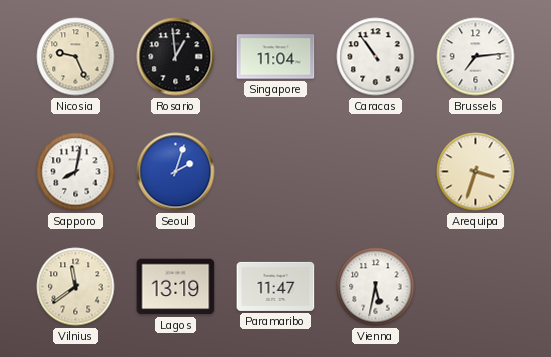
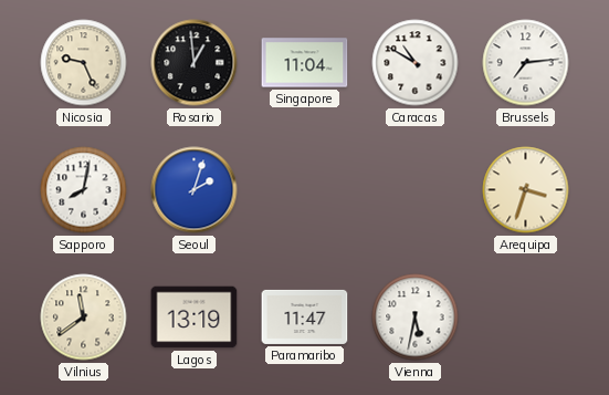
Caracas: 10:54 -> 10:50
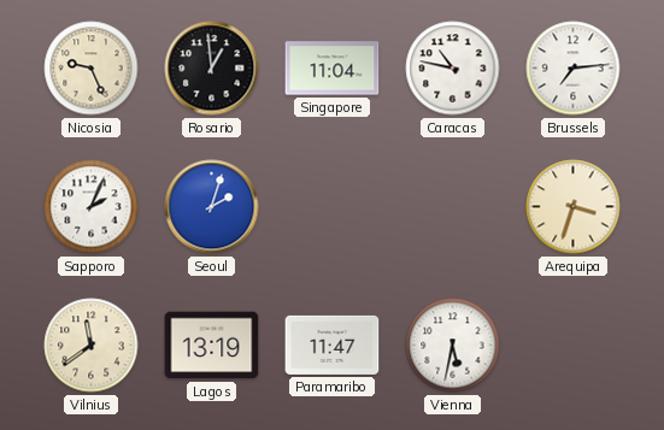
Caracas: 10:50 -> 10:47
Sapporo: 8:02 -> 2:04
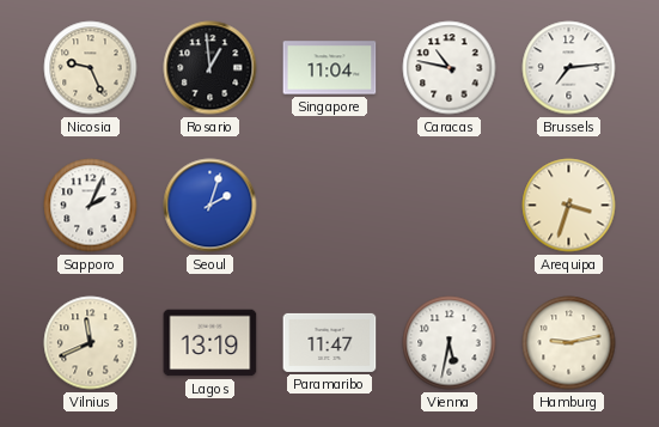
Vilnius: 11:39 -> 11:41
Hamburg: none -> 9:13
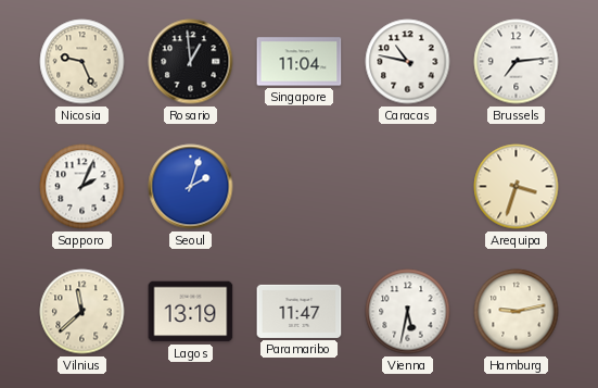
Vilnius: 11:41 -> 11:38
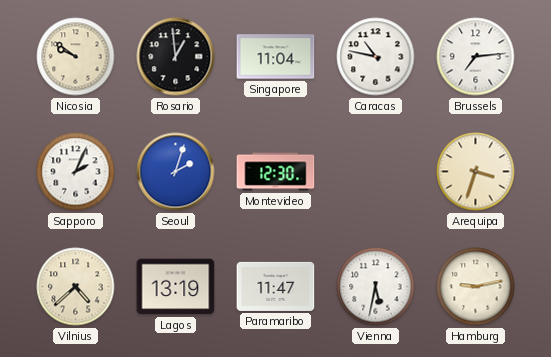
Nicosia: 9:26 -> 9:51
Montevideo: none -> 12:30
Vilnius: 11:38 -> 4:38
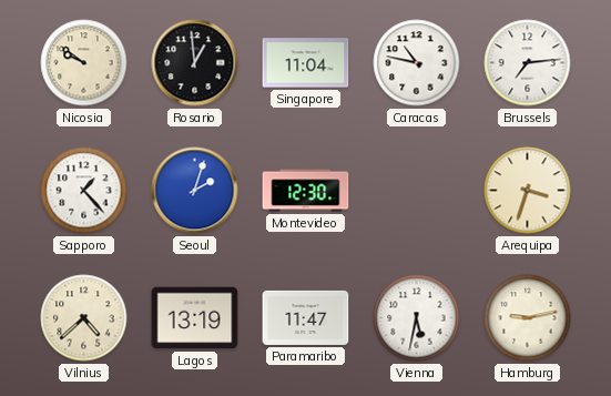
Sapporo: 2:04 -> 1:23
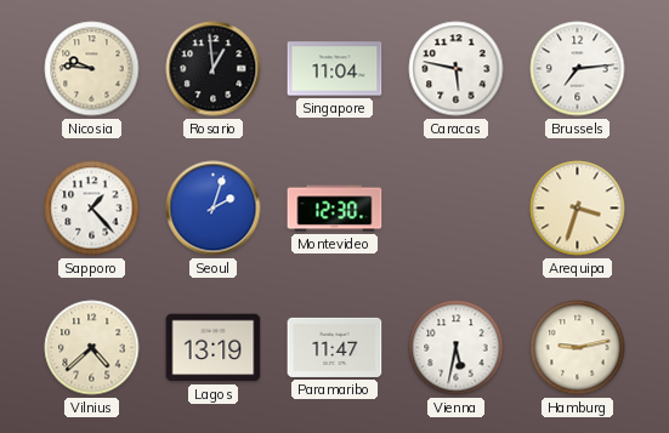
Nicosia: 9:51 -> 9:46
Caracas: 10:47 -> 5:47
